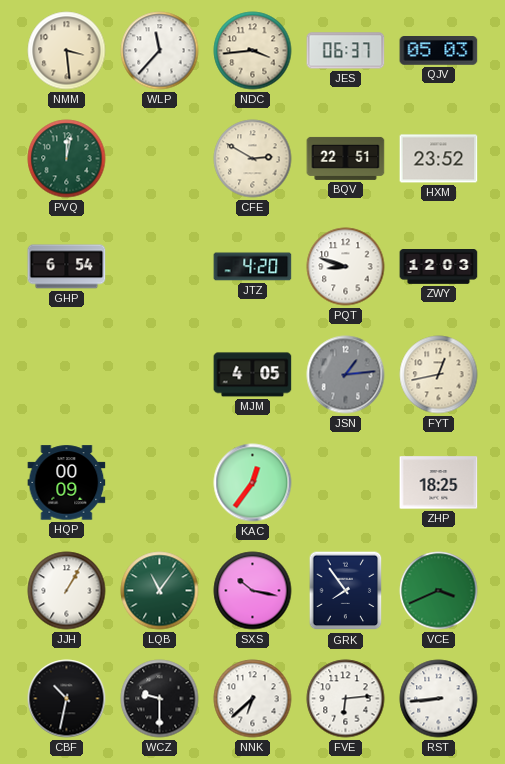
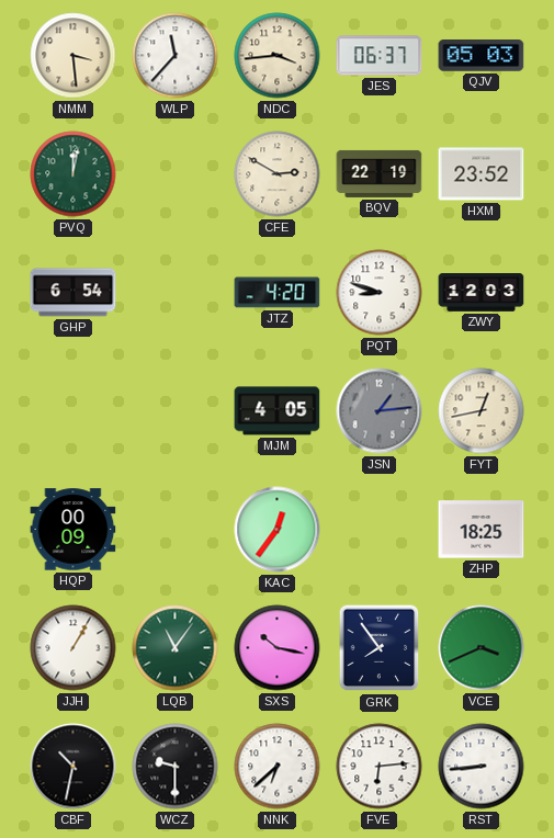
BQV: 22:51 -> 22:19
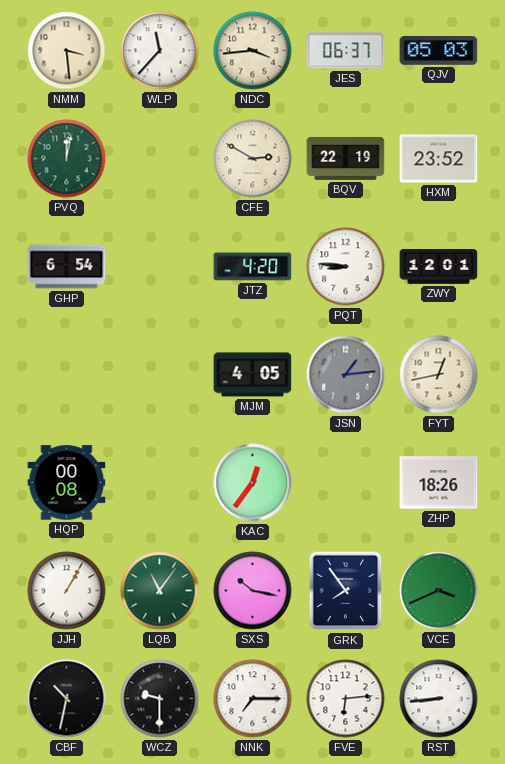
PQT: 8:48 -> 8:46
ZWY: 12:03 -> 12:01
HQP: 00:09 -> 00:08
ZHP: 18:25 -> 18:26
NNK: 6:38 -> 7:15
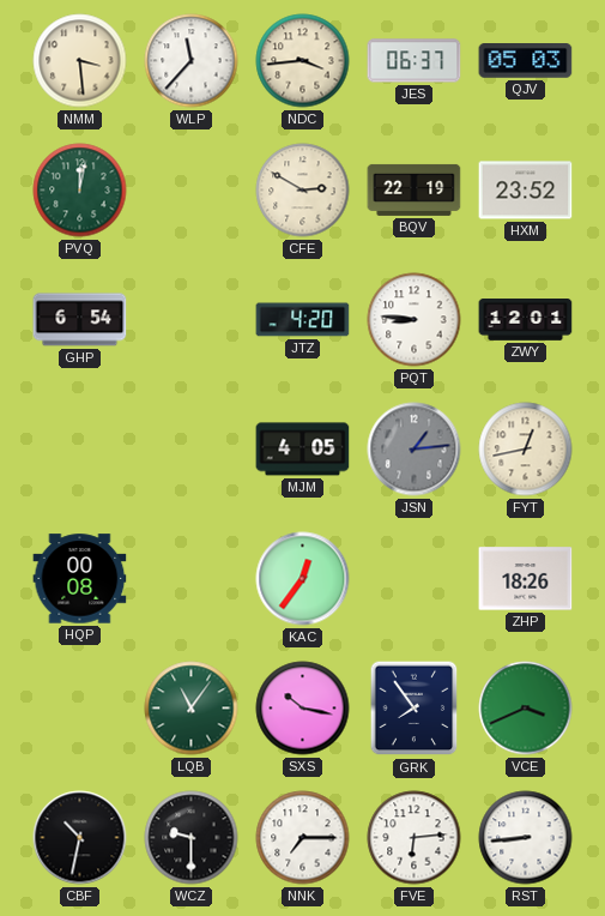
JJH: 1:05 -> none
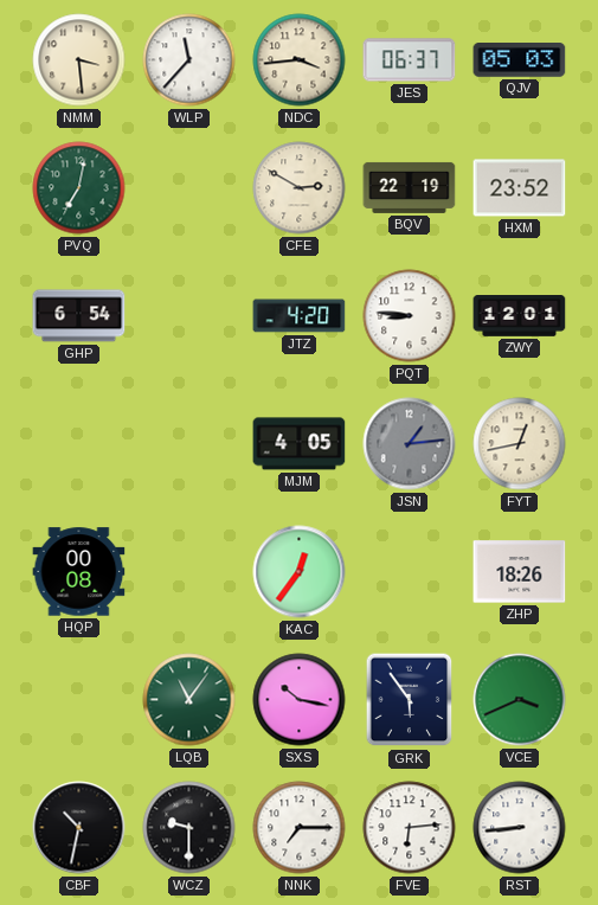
PVQ: 12:02 -> 7:02
GRK: 7:54 -> 5:54
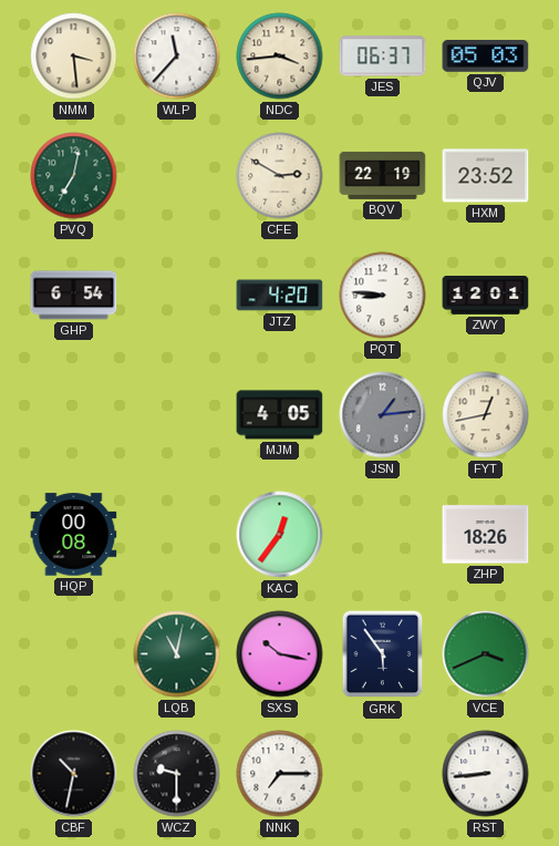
LQB: 11:06 -> 11:02
FVE: 6:14 -> none
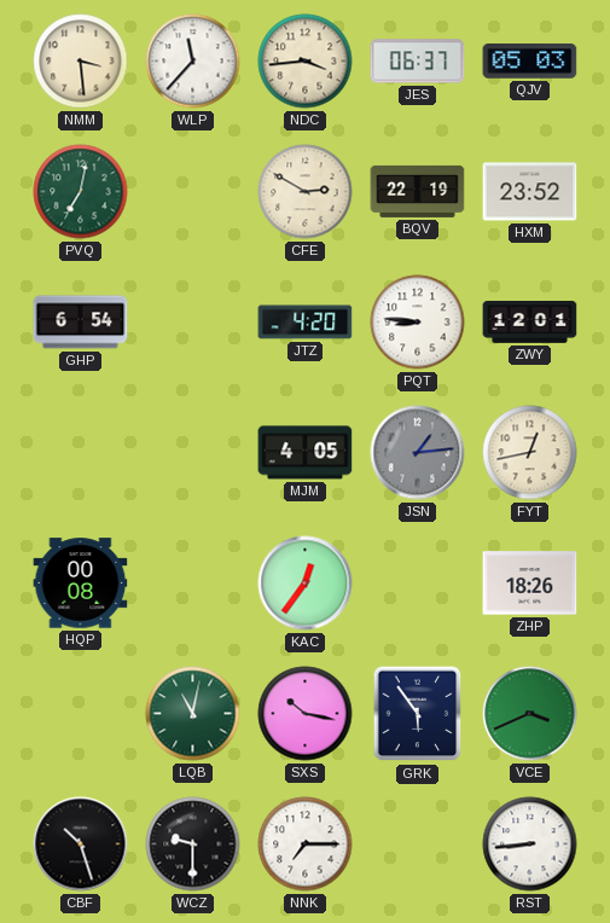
CBF: 10:32 -> 10:27
